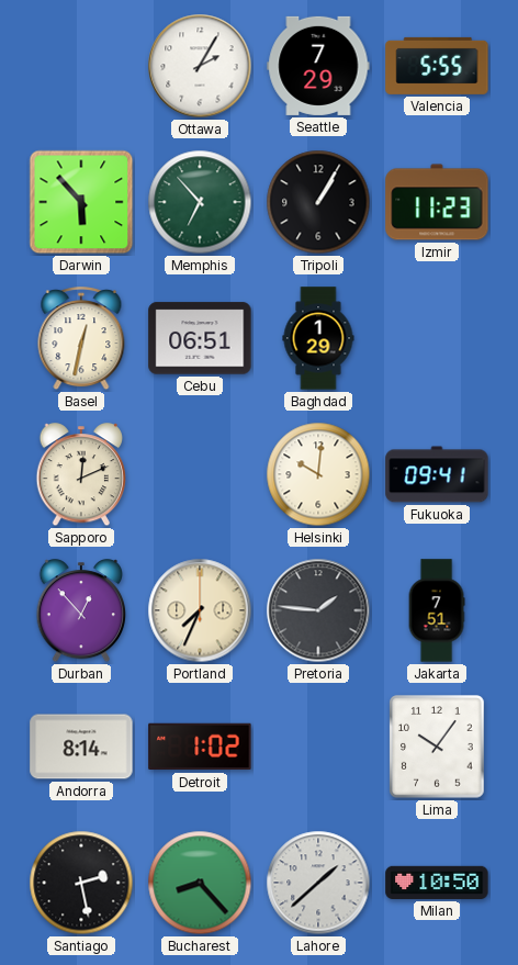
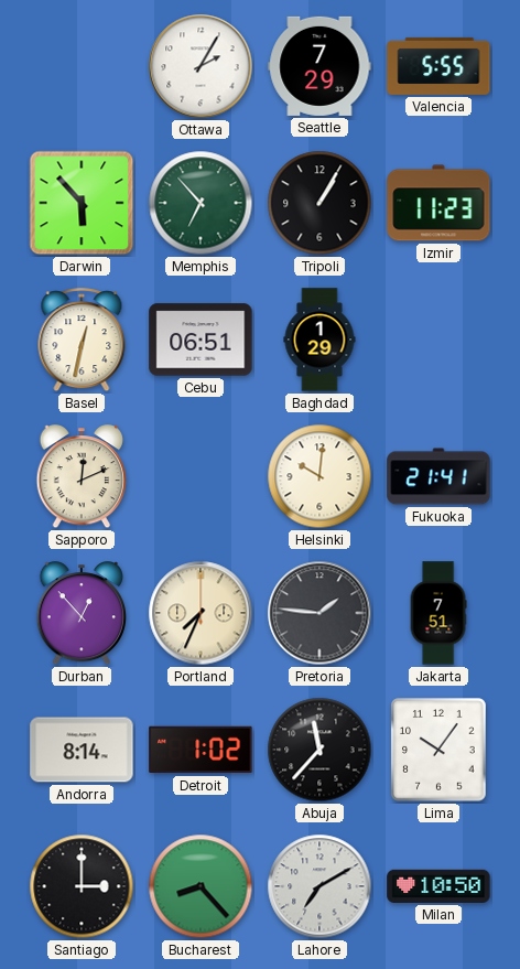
Fukuoka: 09:41 -> 21:41
Abuja: none -> 11:37
Santiago: 2:28 -> 3:00
Lahore: 1:38 -> 7:10
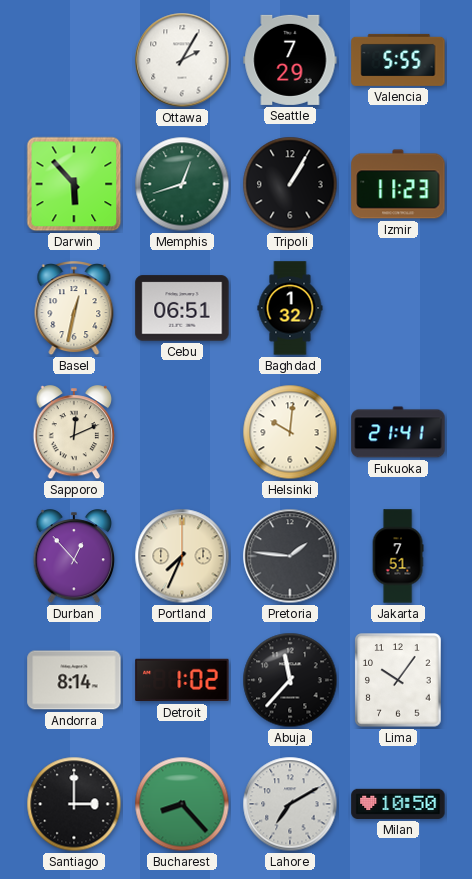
Memphis: 6:53 -> 12:42
Baghdad: 1:29 -> 1:32
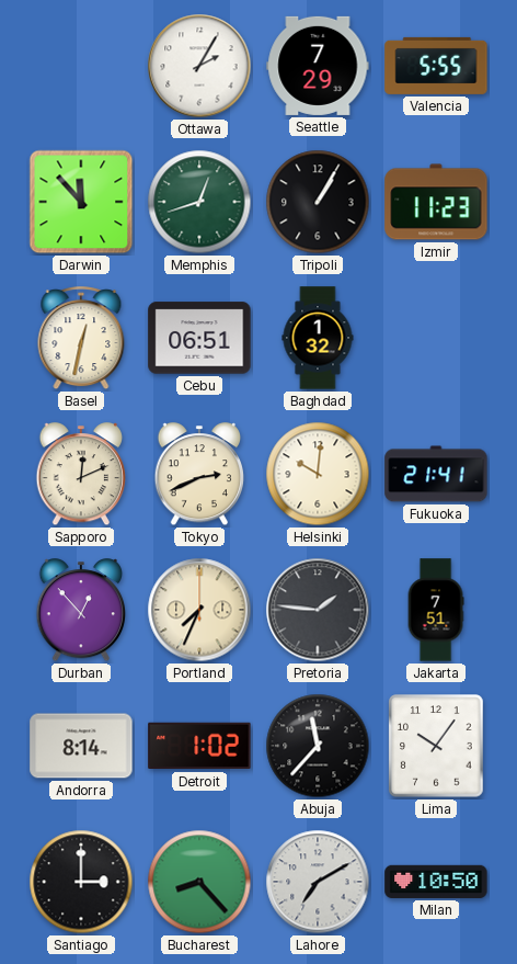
Darwin: 5:53 -> 11:53
Tokyo: none -> 2:41
